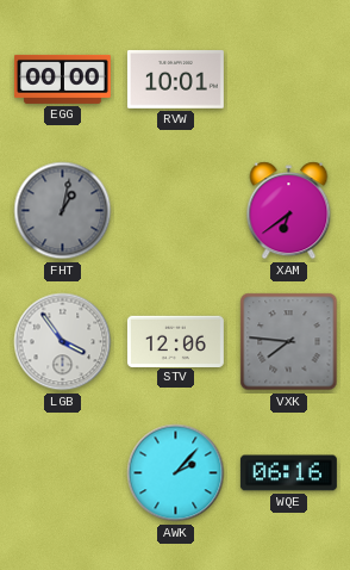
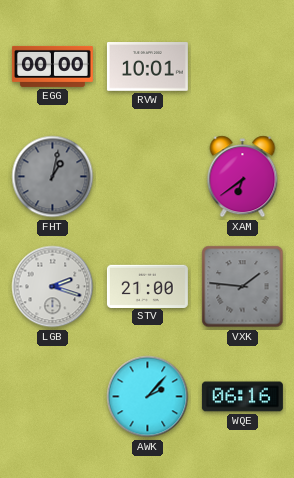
LGB: 3:54 -> 2:18
STV: 12:06 -> 21:00
VXK: 7:46 -> 1:46
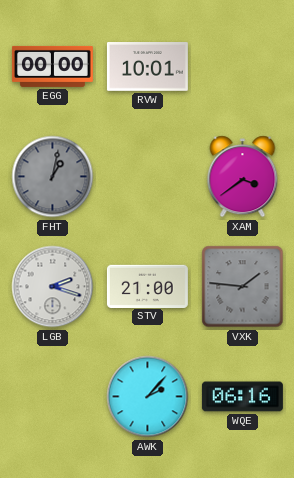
XAM: 6:39 -> 3:39
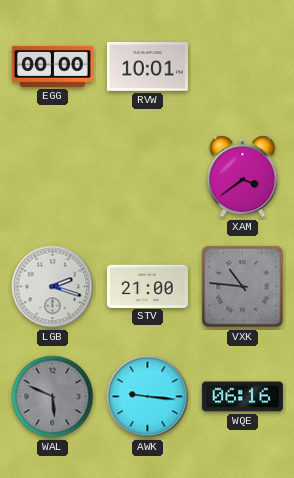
FHT: 1:02 -> none
VXK: 1:46 -> 10:46
WAL: none -> 5:49
AWK: 2:07 -> 9:16
